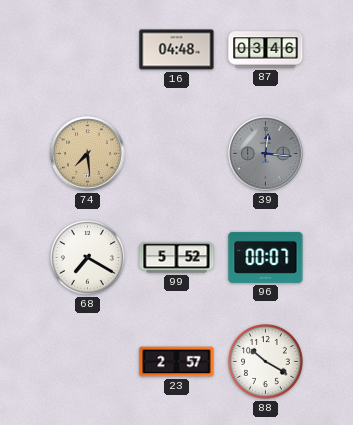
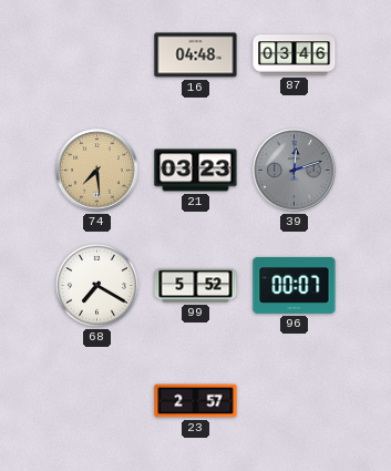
21: none -> 03:23
39: 12:16 -> 12:12
88: 10:20 -> none
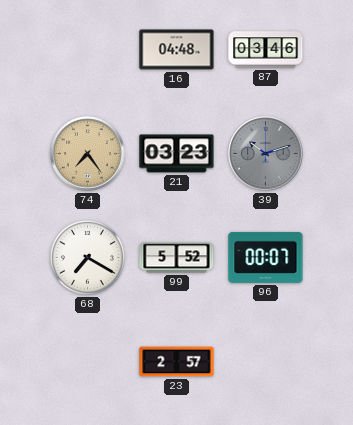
74: 7:29 -> 7:24
39: 12:12 -> 10:12
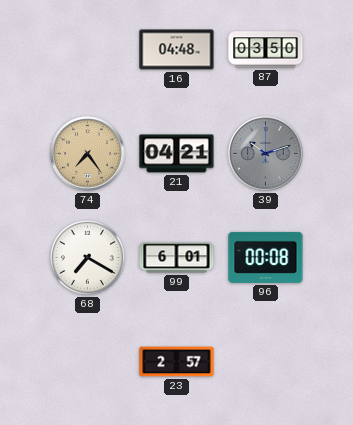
87: 03:46 -> 03:50
21: 03:23 -> 04:21
99: 5:52 -> 6:01
96: 00:07 -> 00:08
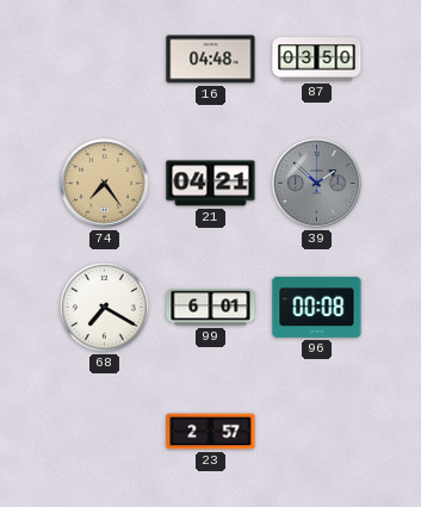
39: 10:12 -> 1:52
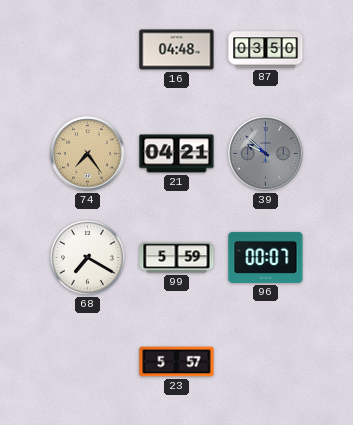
39: 1:52 -> 9:52
99: 6:01 -> 5:59
96: 00:08 -> 00:07
23: 2:57 -> 5:57
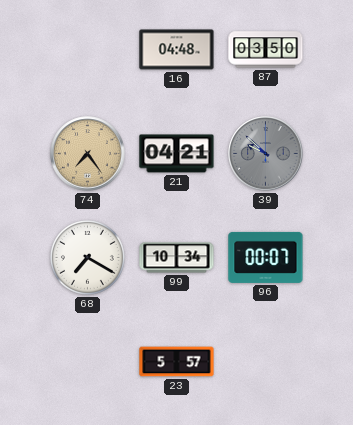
99: 5:59 -> 10:34
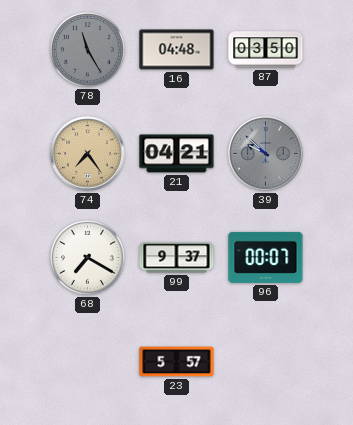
78: none -> 11:25
99: 10:34 -> 9:37
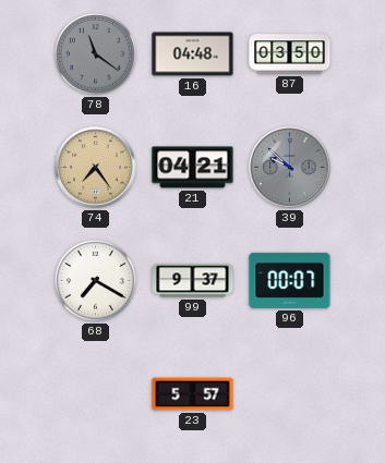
78: 11:25 -> 11:21
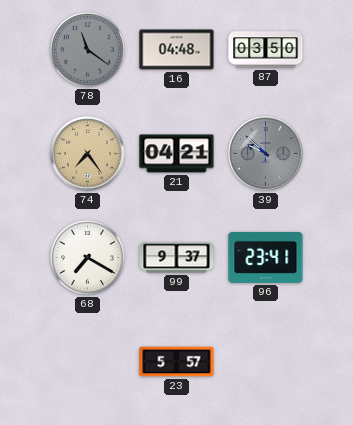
96: 00:07 -> 23:41
